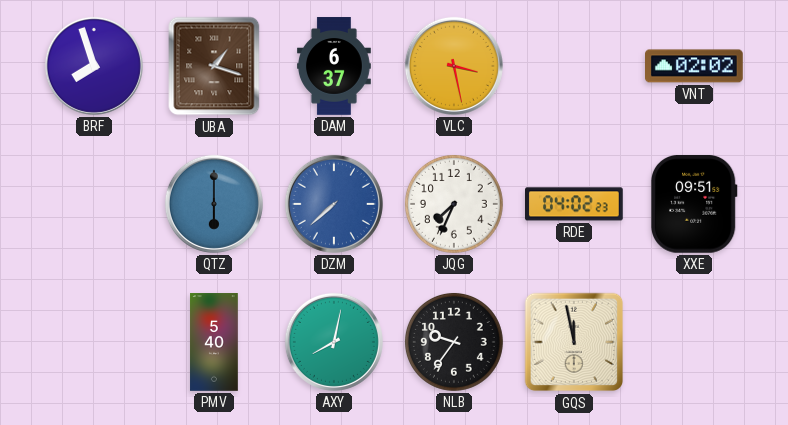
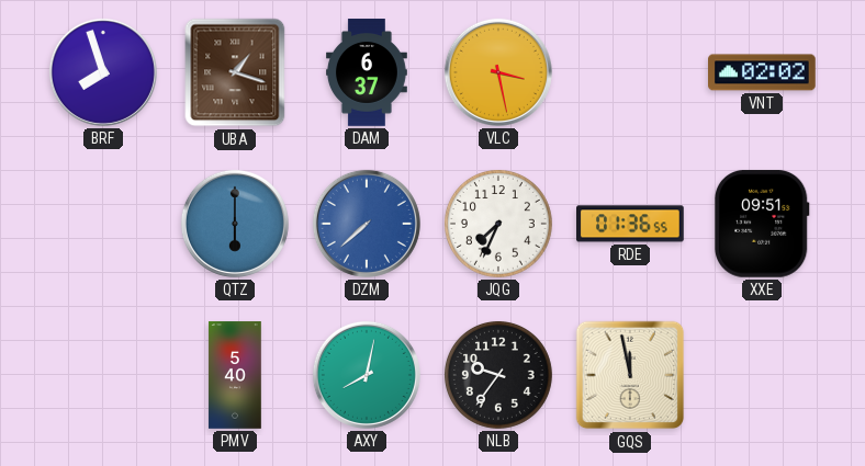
RDE: 04:02 -> 01:36
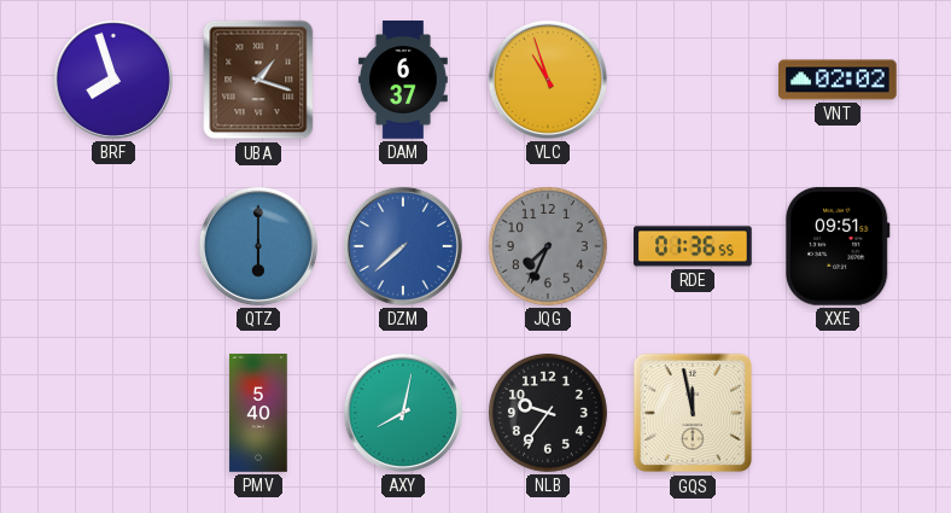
VLC: 3:28 -> 10:57
JQG dial: white -> grey
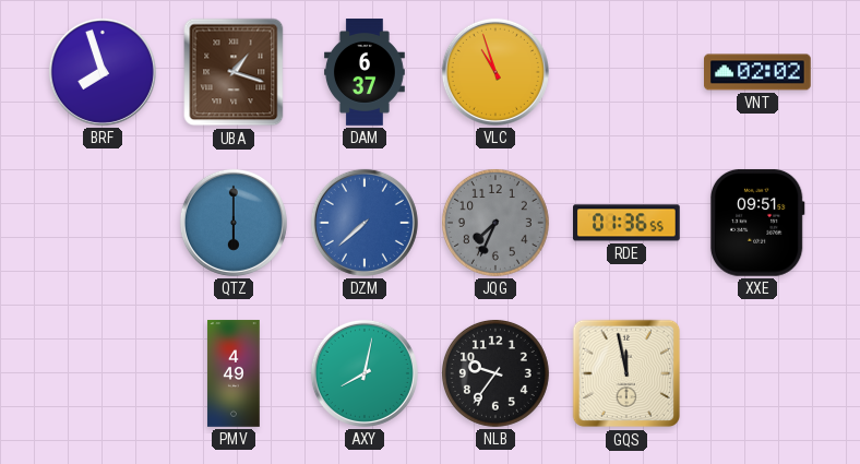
PMV: 5:40 -> 4:49
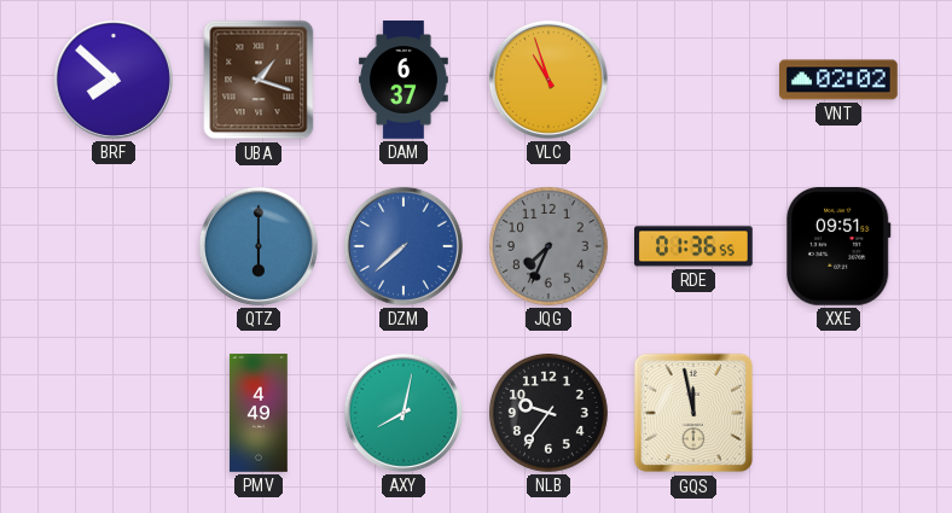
BRF: 7:57 -> 7:52
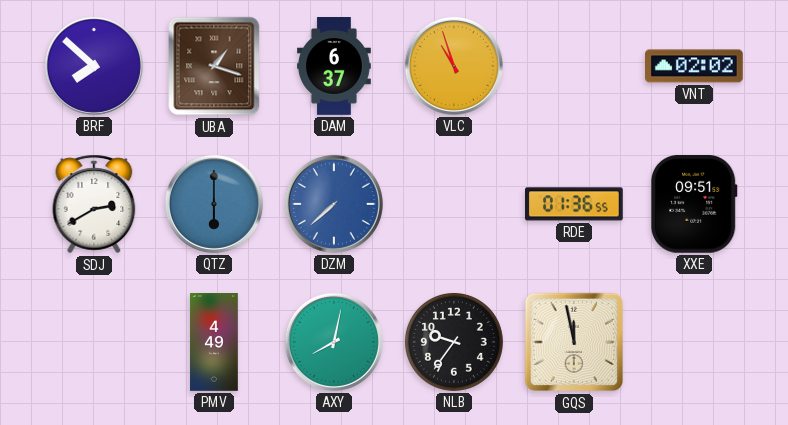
SDJ: none -> 2:40
JQG: 7:34 -> none
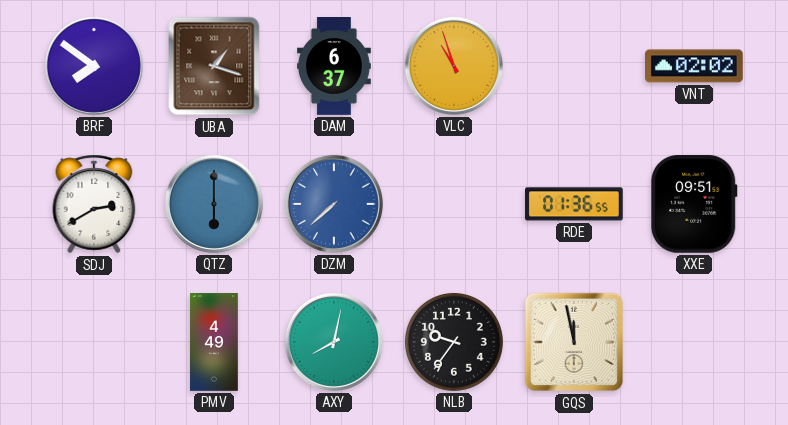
BRF: 7:52 -> 7:51
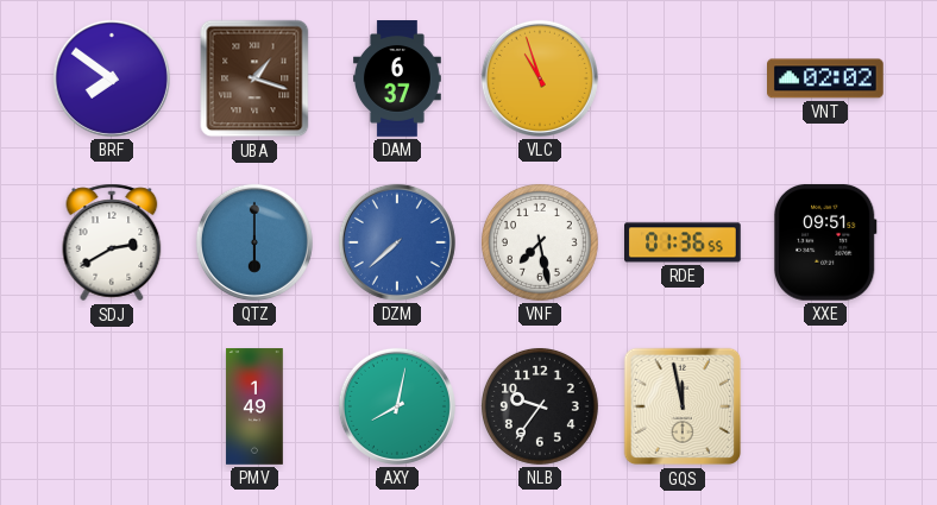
VNF: none -> 7:28
PMV: 4:49 -> 1:49
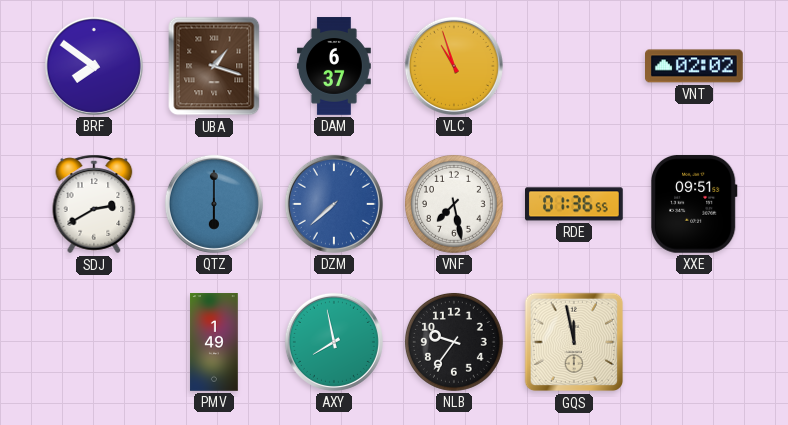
AXY: 8:02 -> 7:58
